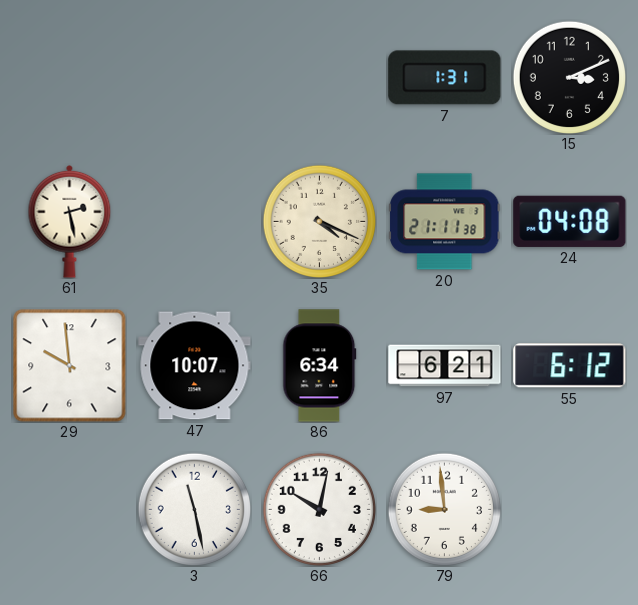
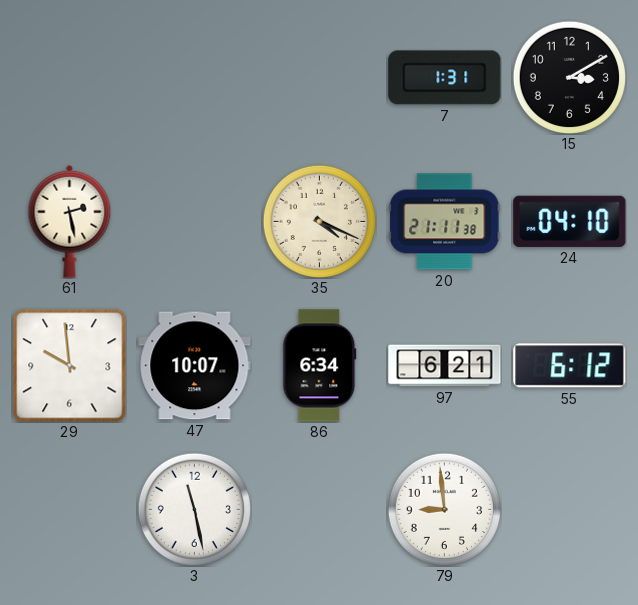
15: 3:11 -> 3:10
24: 04:08 -> 04:10
66: 10:02 -> none
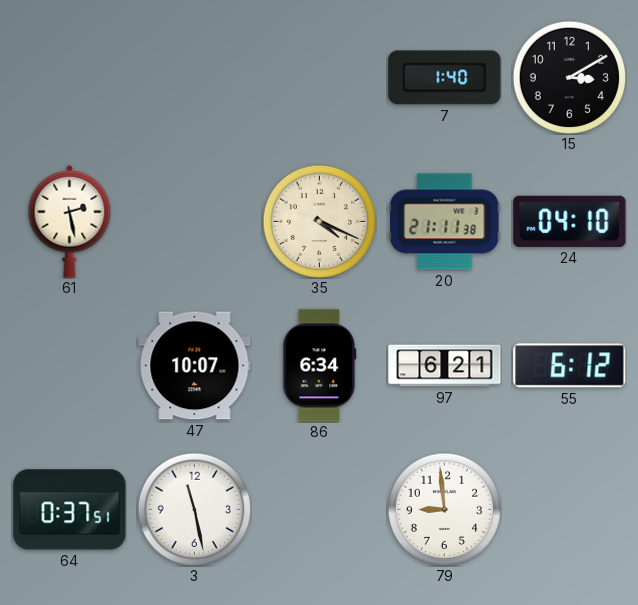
7: 1:31 -> 1:40
29: 9:59 -> none
64: none -> 0:37
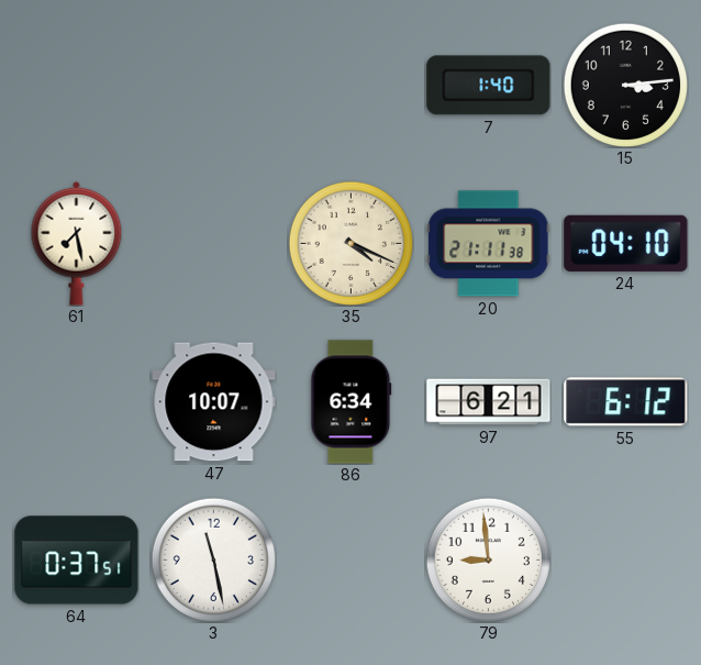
15: 3:10 -> 3:14
61: 2:28 -> 7:28
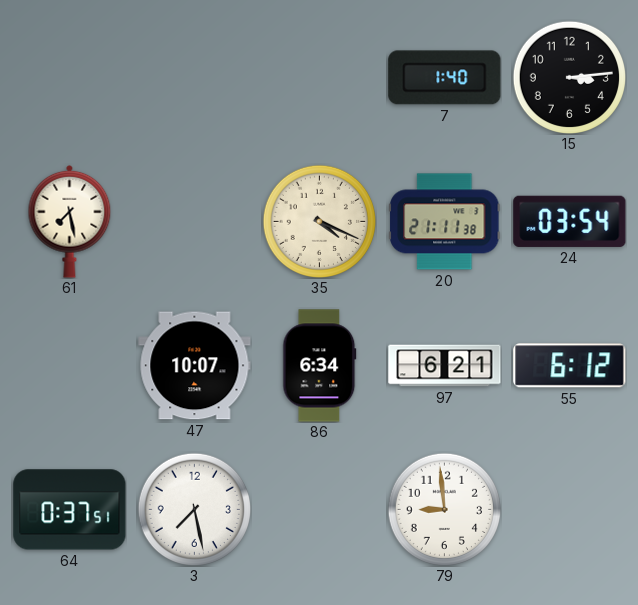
24: 04:10 -> 03:54
3: 11:28 -> 7:28
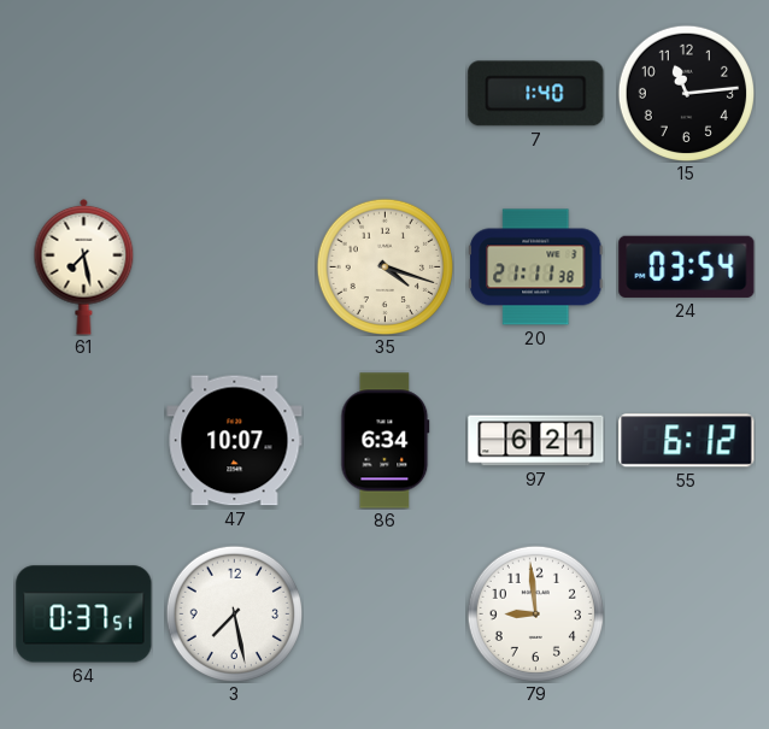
15: 3:14 -> 11:14
35: 4:19 -> 4:18
